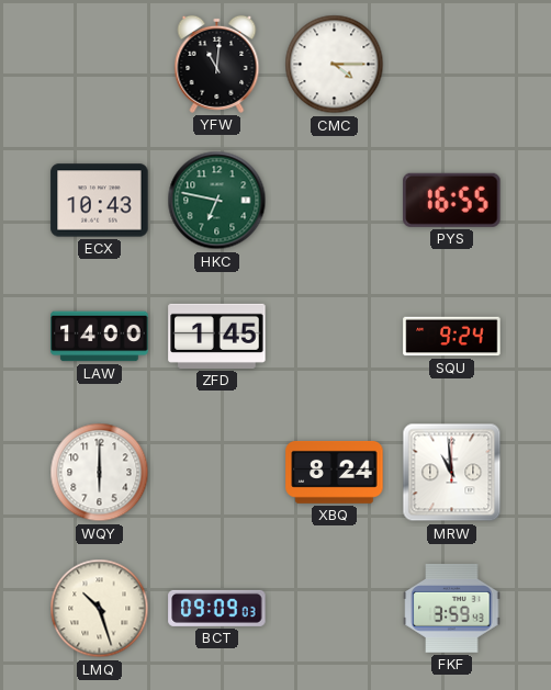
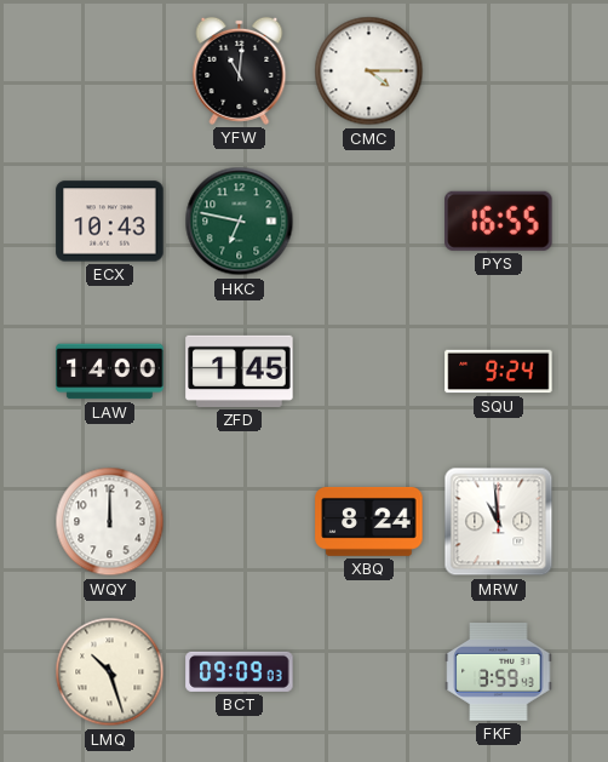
WQY: 6:00 -> 12:00
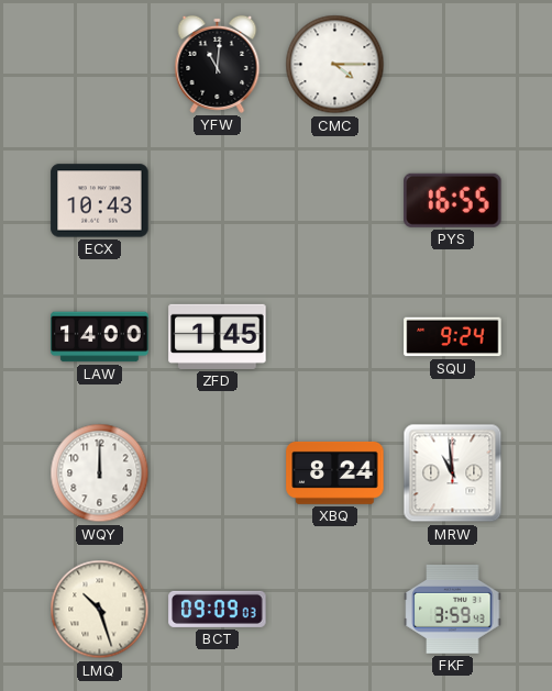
HKC: 6:47 -> none
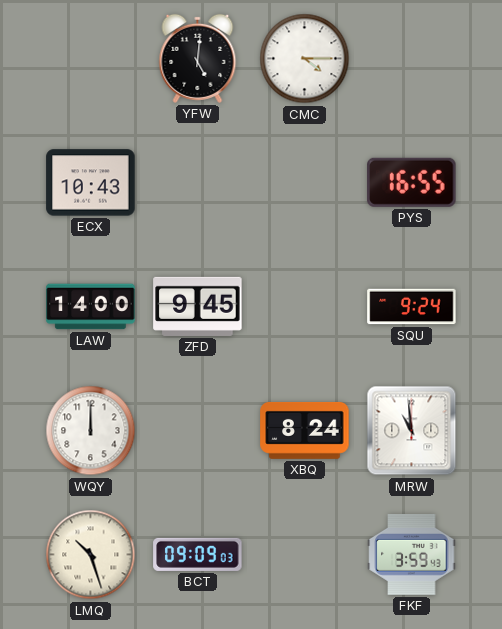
YFW: 11:01 -> 5:01
ZFD: 1:45 -> 9:45
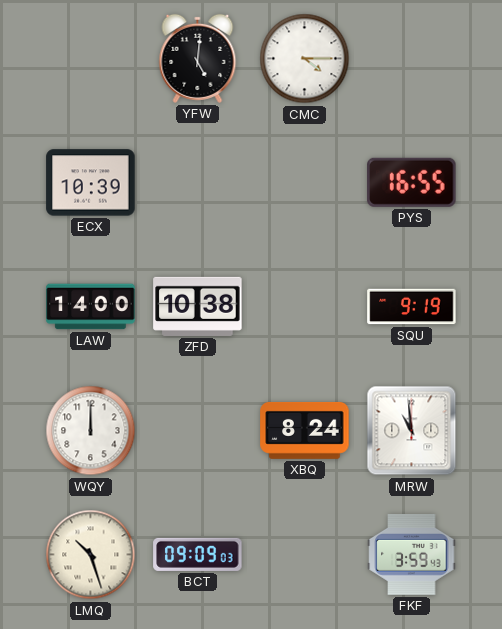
ECX: 10:43 -> 10:39
ZFD: 9:45 -> 10:38
SQU: 9:24 -> 9:19
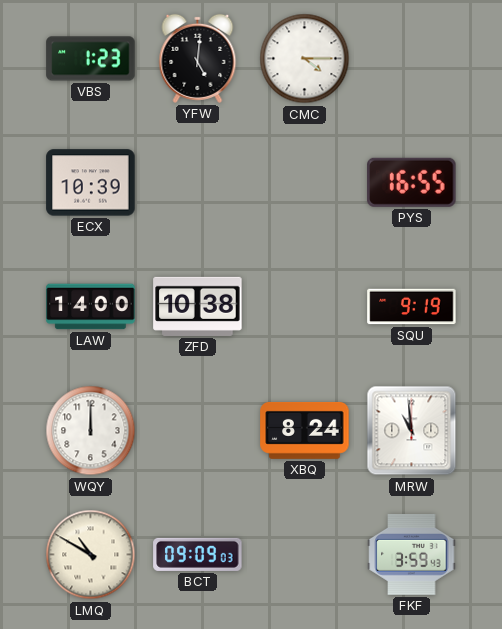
VBS: none -> 1:23
LMQ: 10:27 -> 10:50
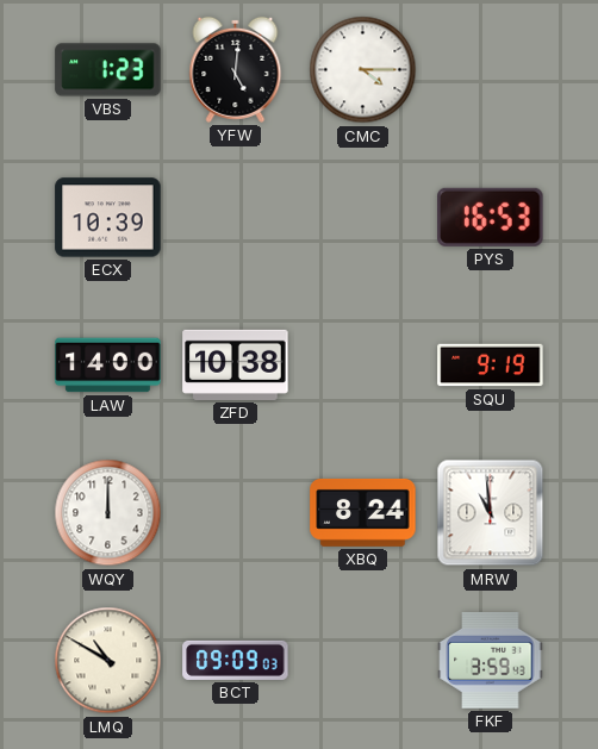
PYS: 16:55 -> 16:53
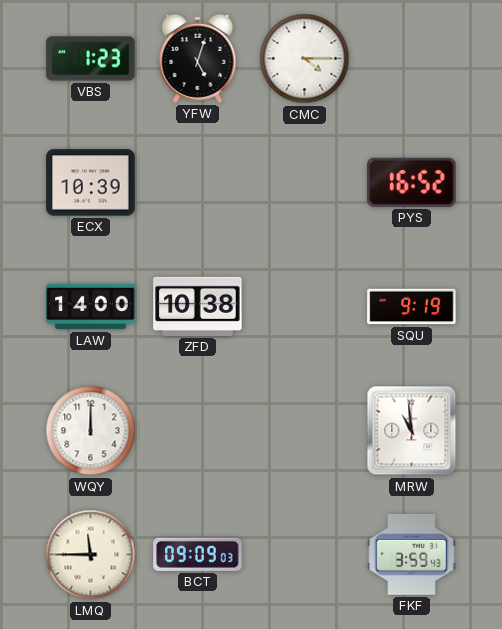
YFW: 5:01 -> 5:03
PYS: 16:53 -> 16:52
XBQ: 8:24 -> none
LMQ: 10:50 -> 11:45
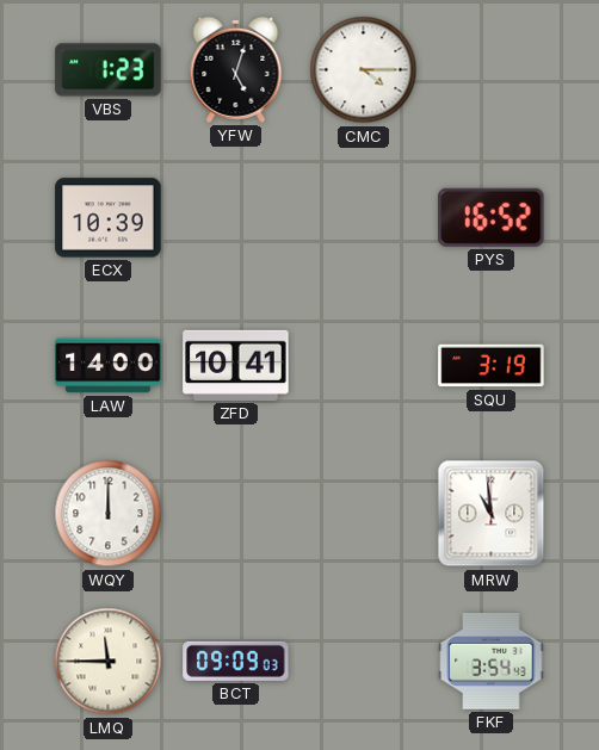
ZFD: 10:38 -> 10:41
SQU: 9:19 -> 3:19
FKF: 3:59 -> 3:54
